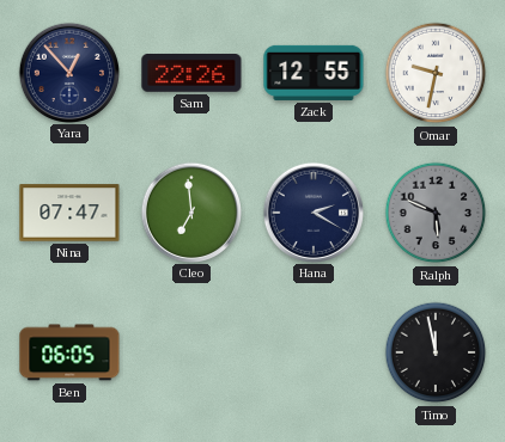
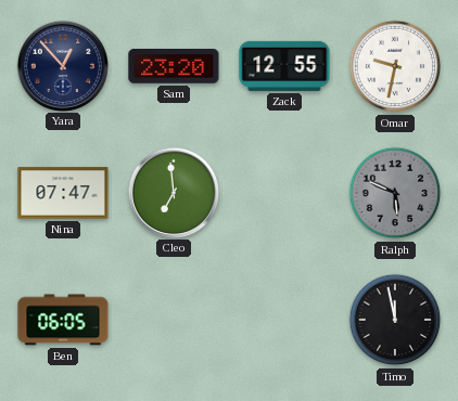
Sam: 22:26 -> 23:20
Hana: 2:20 -> none
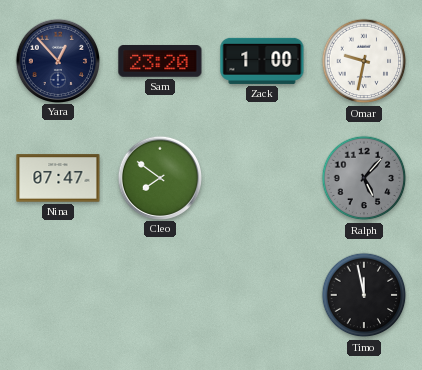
Zack: 12:55 -> 1:00
Cleo: 6:59 -> 7:51
Ralph: 5:49 -> 5:07
Ben: 06:05 -> none
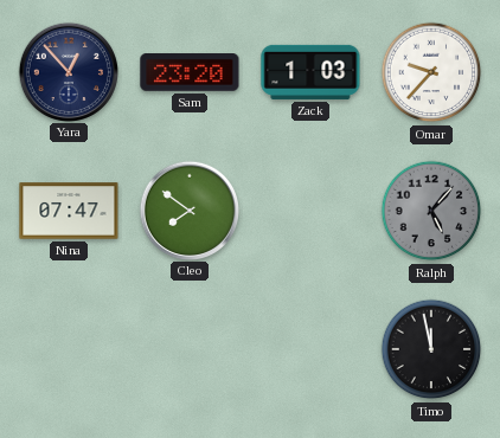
Zack: 1:00 -> 1:03
Omar: 9:32 -> 9:37
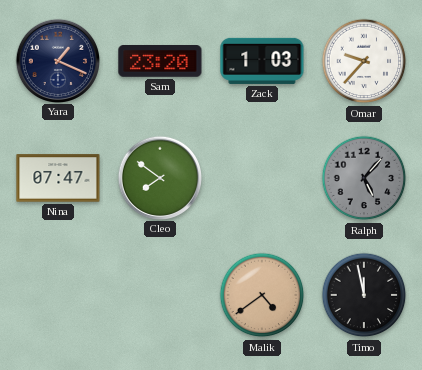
Yara: 12:53 -> 1:19
Malik: none -> 4:39
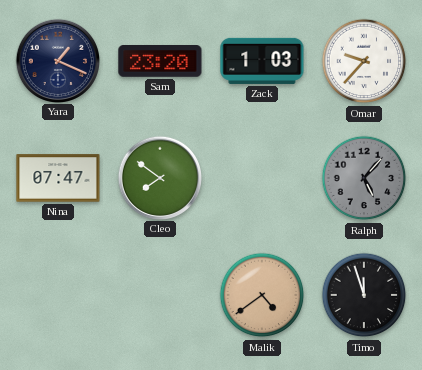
Timo: 11:58 -> 11:57
